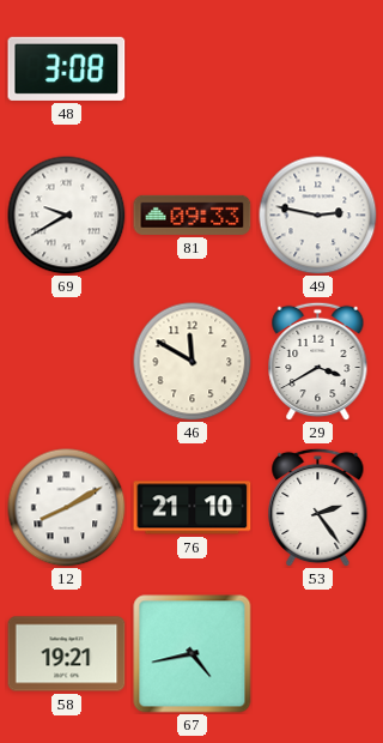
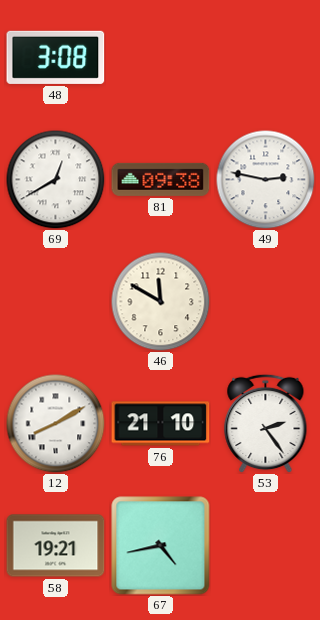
69: 9:40 -> 12:40
81: 09:33 -> 09:38
29: 3:40 -> none
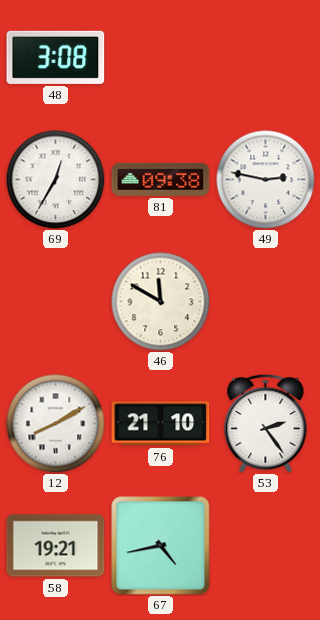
69: 12:40 -> 12:35
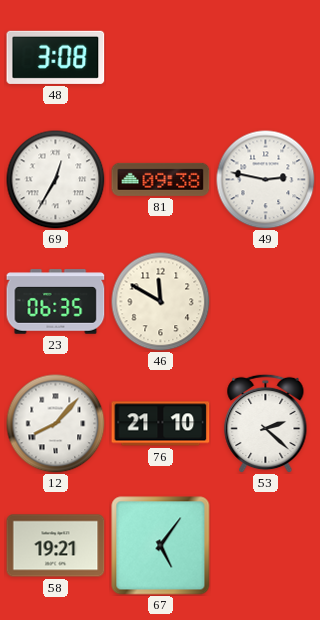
23: none -> 06:35
12: 8:10 -> 8:07
53: 2:24 -> 2:22
67: 4:43 -> 5:06
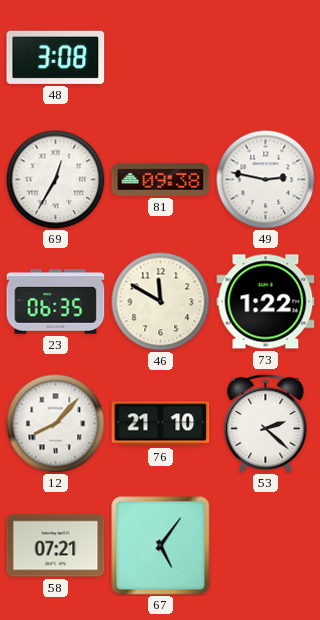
73: none -> 1:22
58: 19:21 -> 07:21
